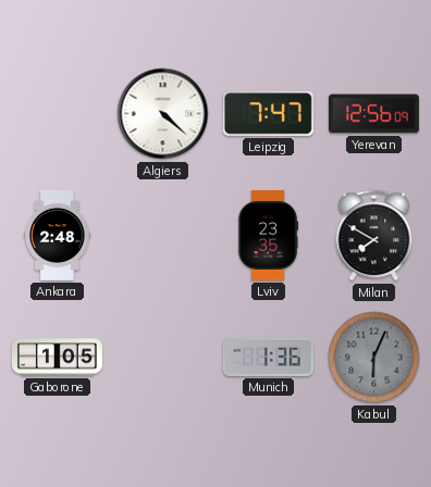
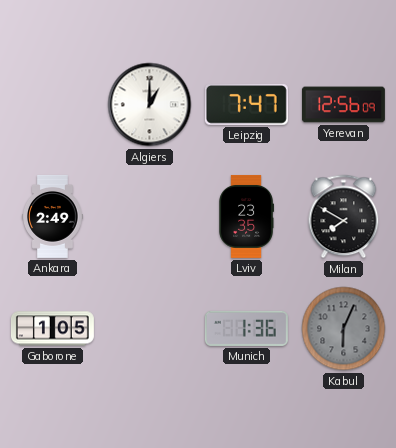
Algiers: 4:22 -> 1:00
Ankara: 2:48 -> 2:49
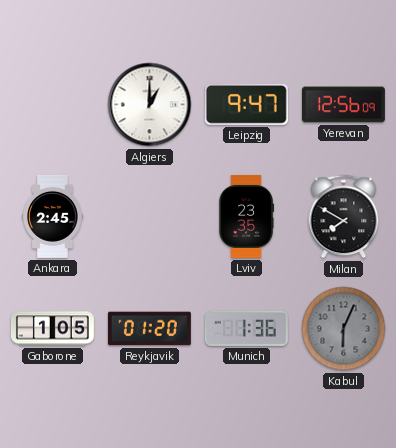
Leipzig: 7:47 -> 9:47
Ankara: 2:49 -> 2:45
Reykjavik: none -> 01:20
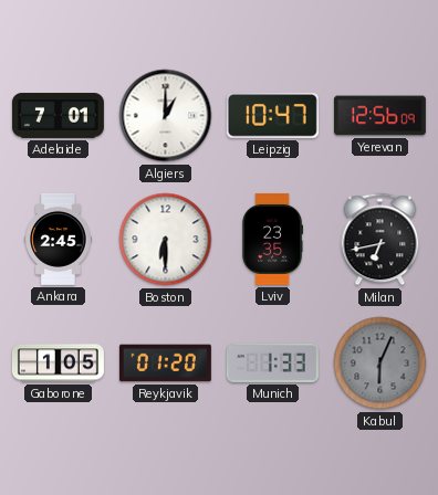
Adelaide: none -> 7:01
Leipzig: 9:47 -> 10:47
Boston: none -> 6:30
Milan: 7:50 -> 6:43
Munich: 1:36 -> 1:33
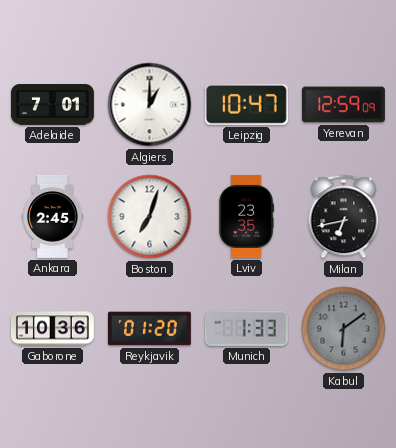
Yerevan: 12:56 -> 12:59
Boston: 6:30 -> 7:03
Gaborone: 1:05 -> 10:36
Kabul: 6:04 -> 6:09
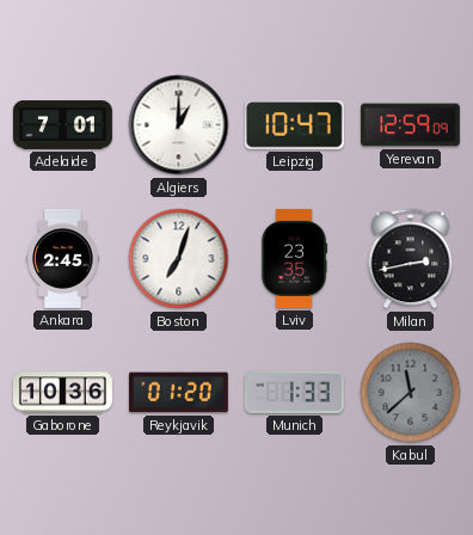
Milan: 6:43 -> 2:43
Kabul: 6:09 -> 11:38
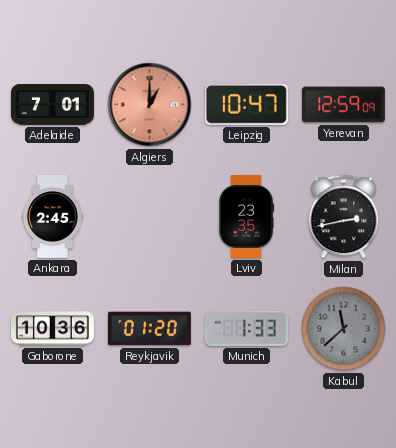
Algiers dial: white -> salmon
Boston: 7:03 -> none
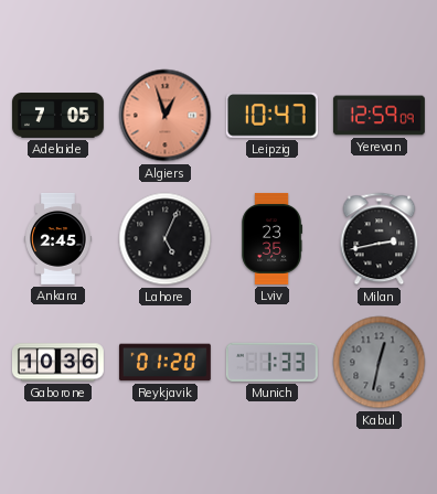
Adelaide: 7:01 -> 7:05
Algiers: 1:00 -> 12:57
Lahore: none -> 5:04
Kabul: 11:38 -> 12:32
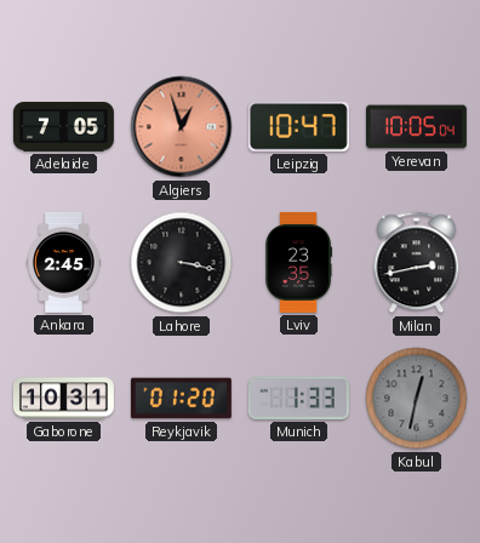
Yerevan: 12:59 -> 10:05
Lahore: 5:04 -> 3:17
Gaborone: 10:36 -> 10:31
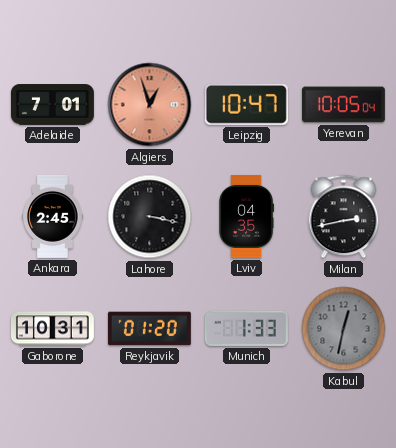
Adelaide: 7:05 -> 7:01
Lviv: 23:35 -> 04:35
